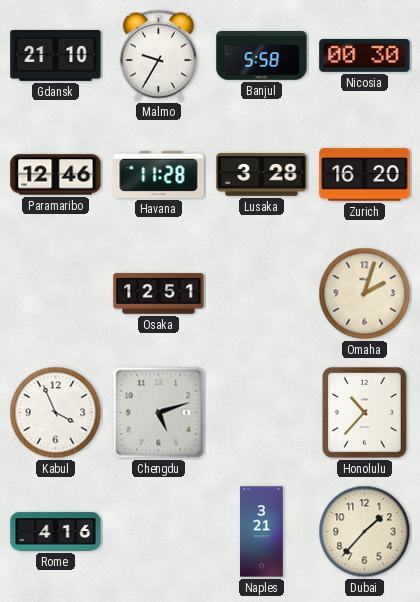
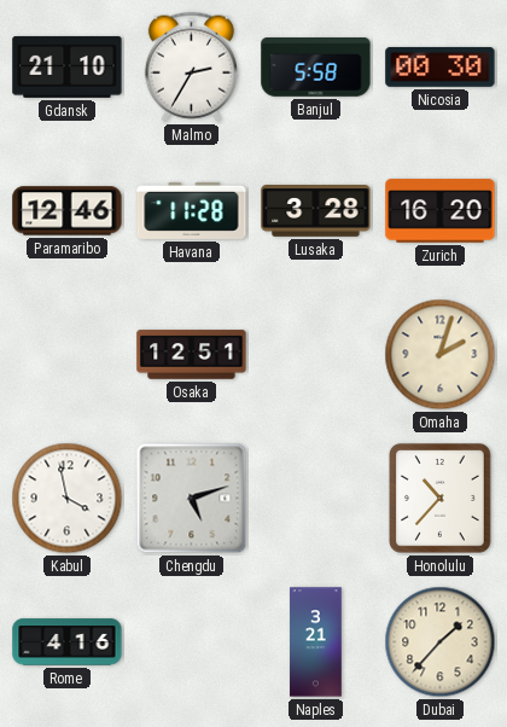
Malmo: 9:35 -> 2:35
Kabul: 3:56 -> 3:58
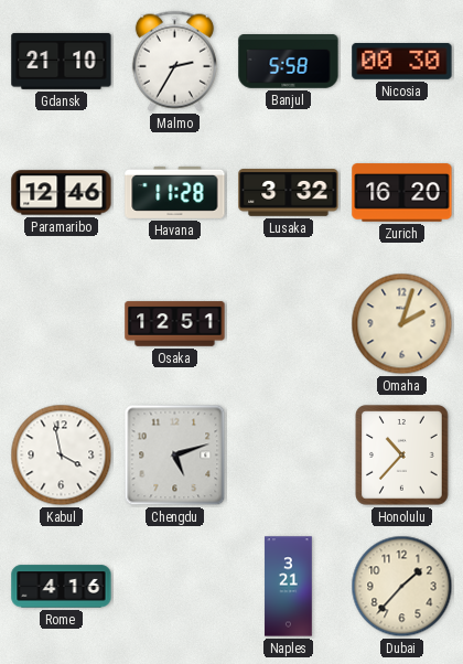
Lusaka: 3:28 -> 3:32
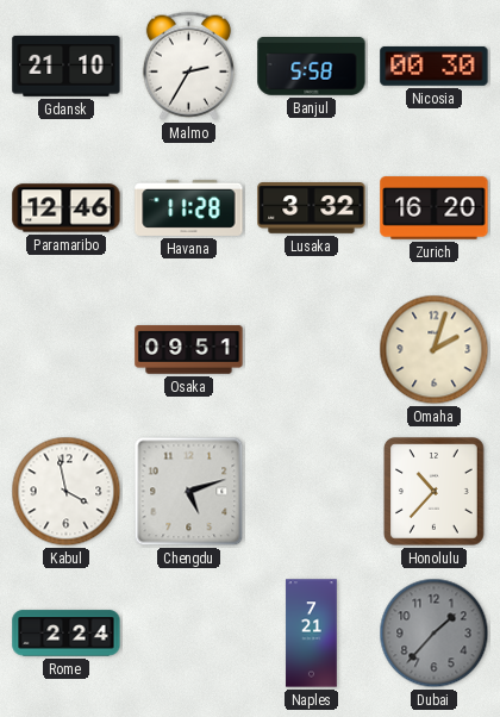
Osaka: 12:51 -> 09:51
Rome: 4:16 -> 2:24
Naples: 3:21 -> 7:21
Dubai dial: cream -> grey
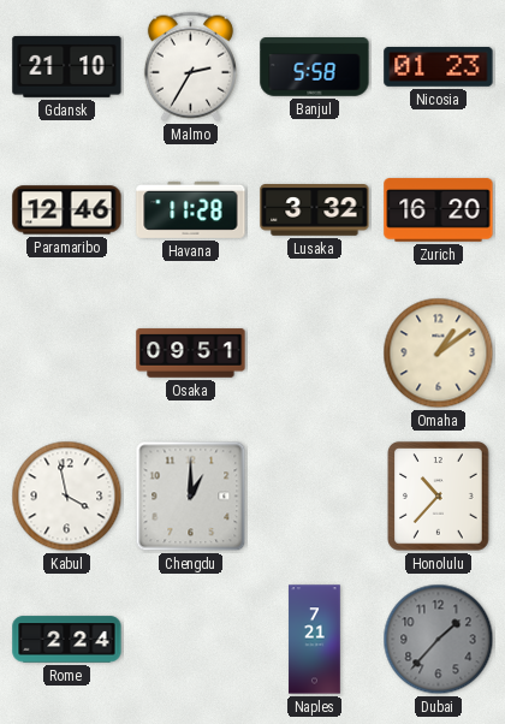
Nicosia: 00:30 -> 01:23
Omaha: 2:03 -> 1:09
Chengdu: 5:12 -> 1:00
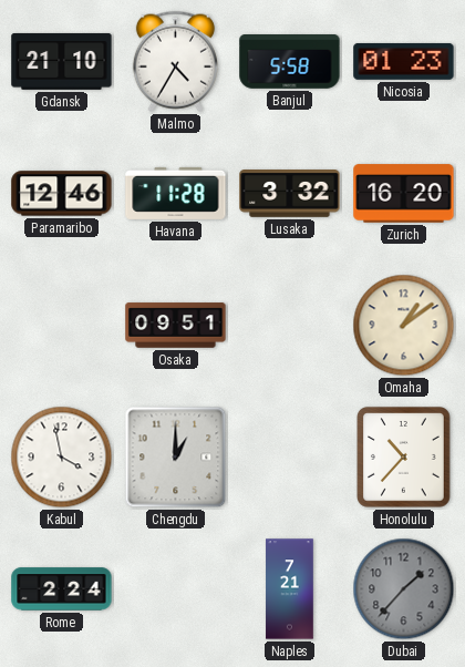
Malmo: 2:35 -> 4:35
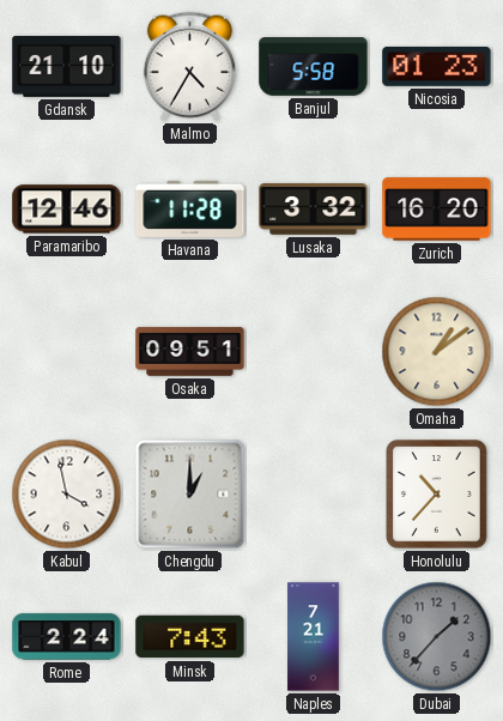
Minsk: none -> 7:43
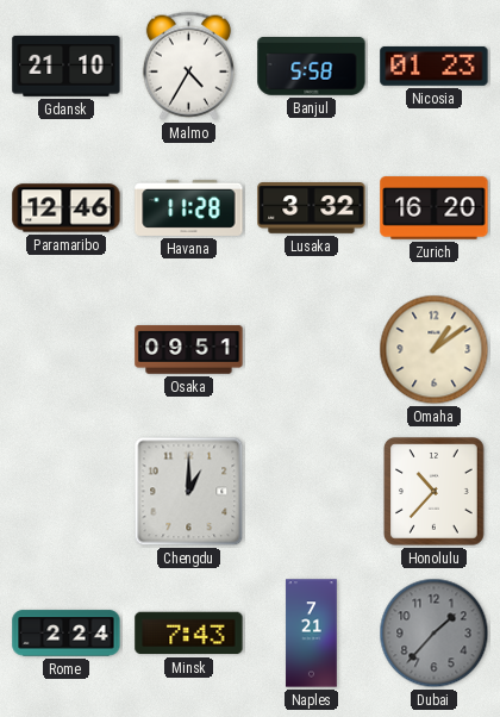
Kabul: 3:58 -> none
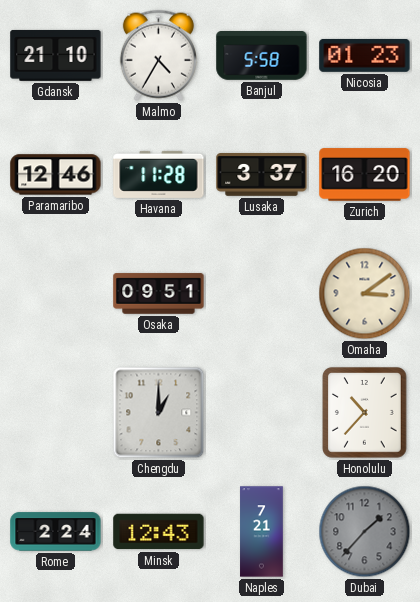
Lusaka: 3:32 -> 3:37
Omaha: 1:09 -> 3:09
Minsk: 7:43 -> 12:43
